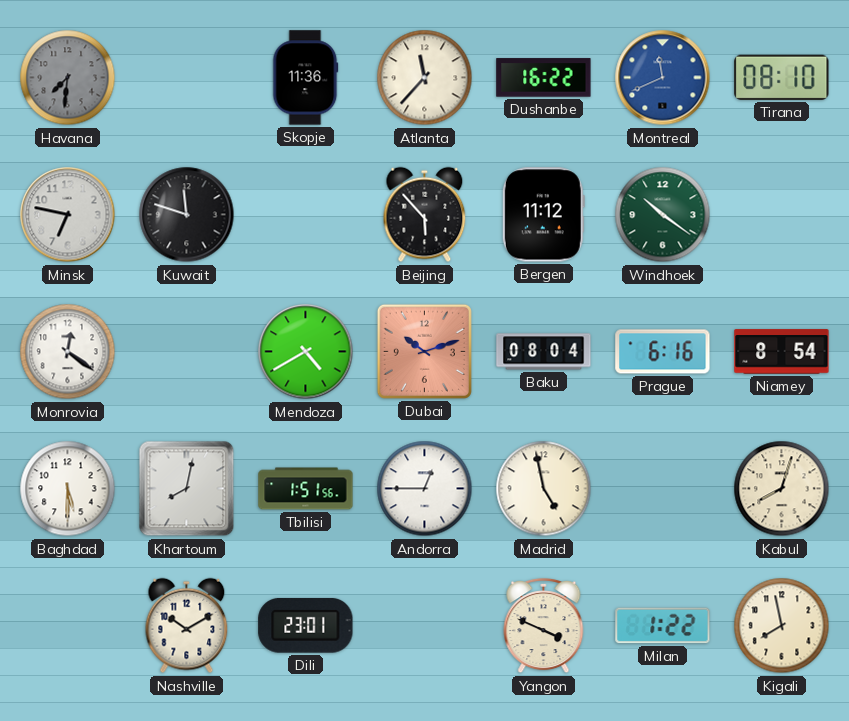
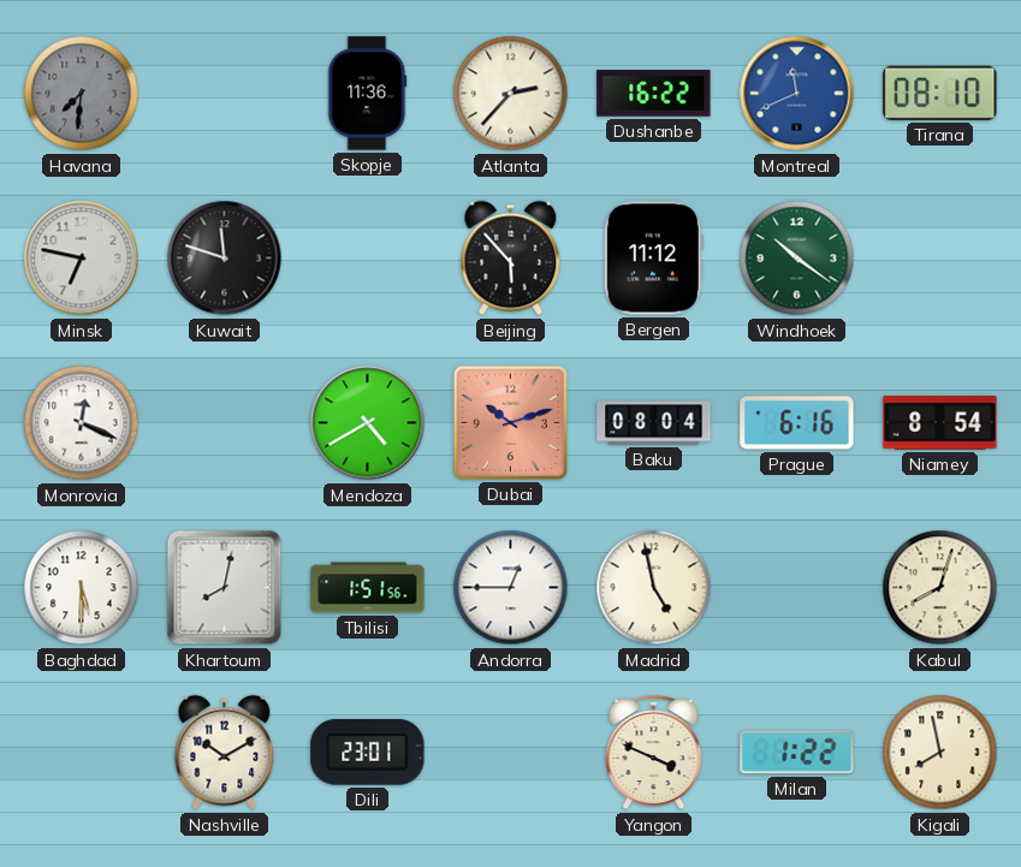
Atlanta: 11:37 -> 2:37
Monrovia: 12:21 -> 12:19
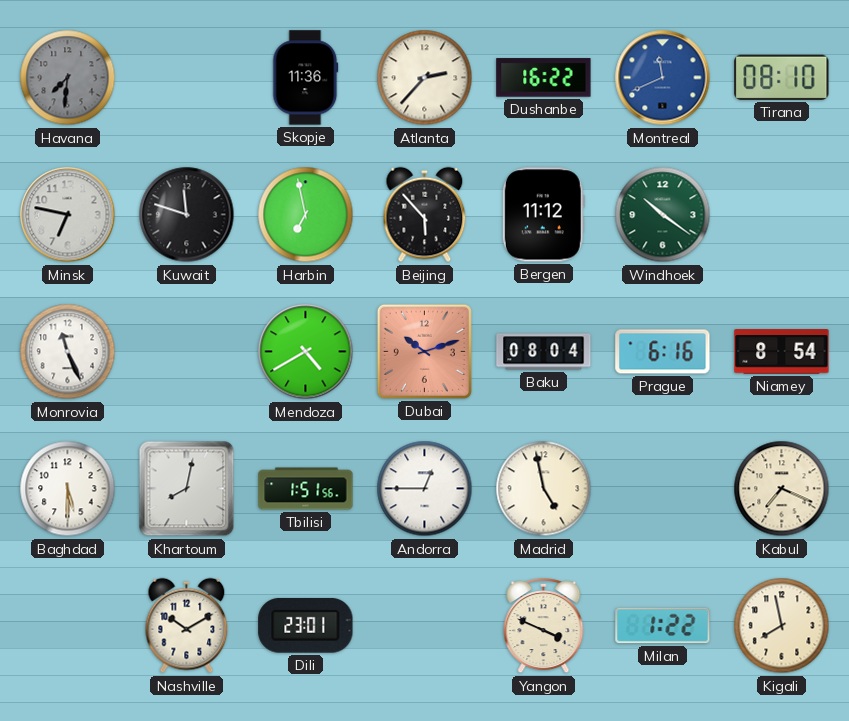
Harbin: none -> 6:58
Monrovia: 12:19 -> 11:26
Kabul: 8:03 -> 7:19
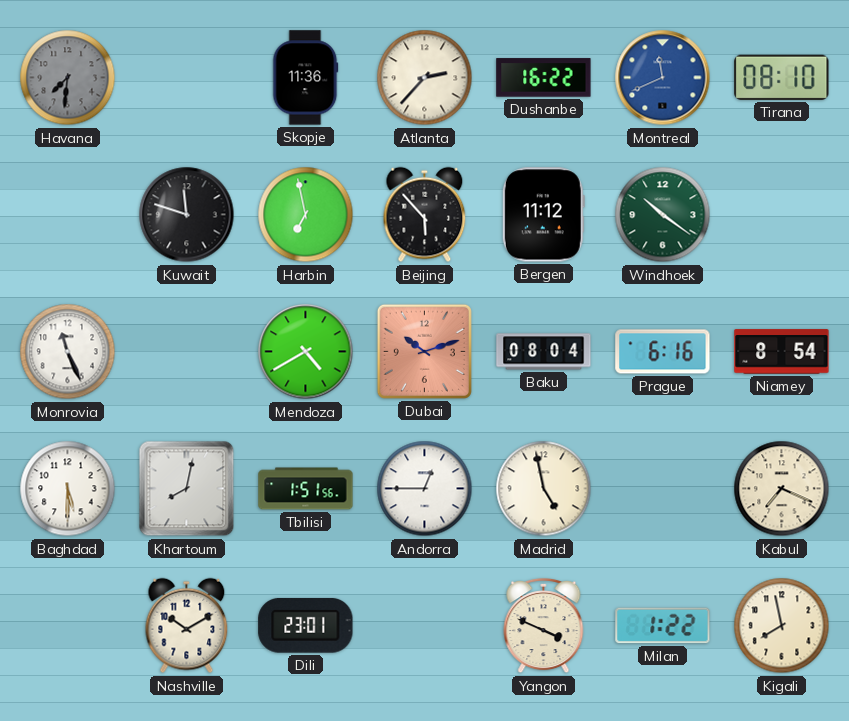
Minsk: 6:47 -> none
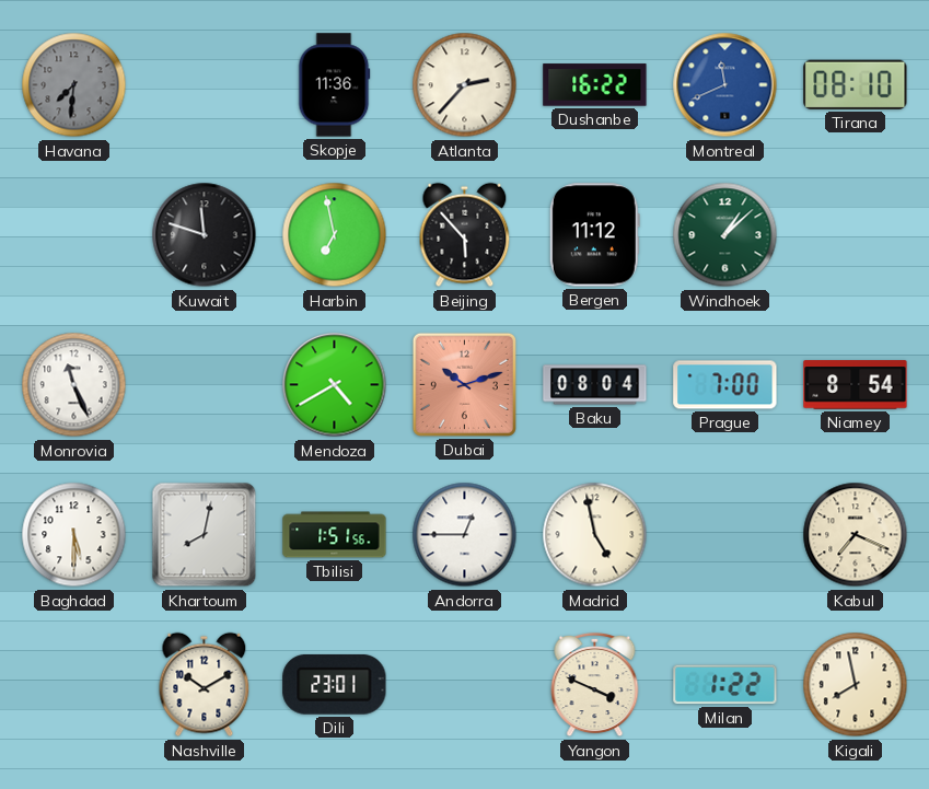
Windhoek: 10:21 -> 1:08
Prague: 6:16 -> 7:00
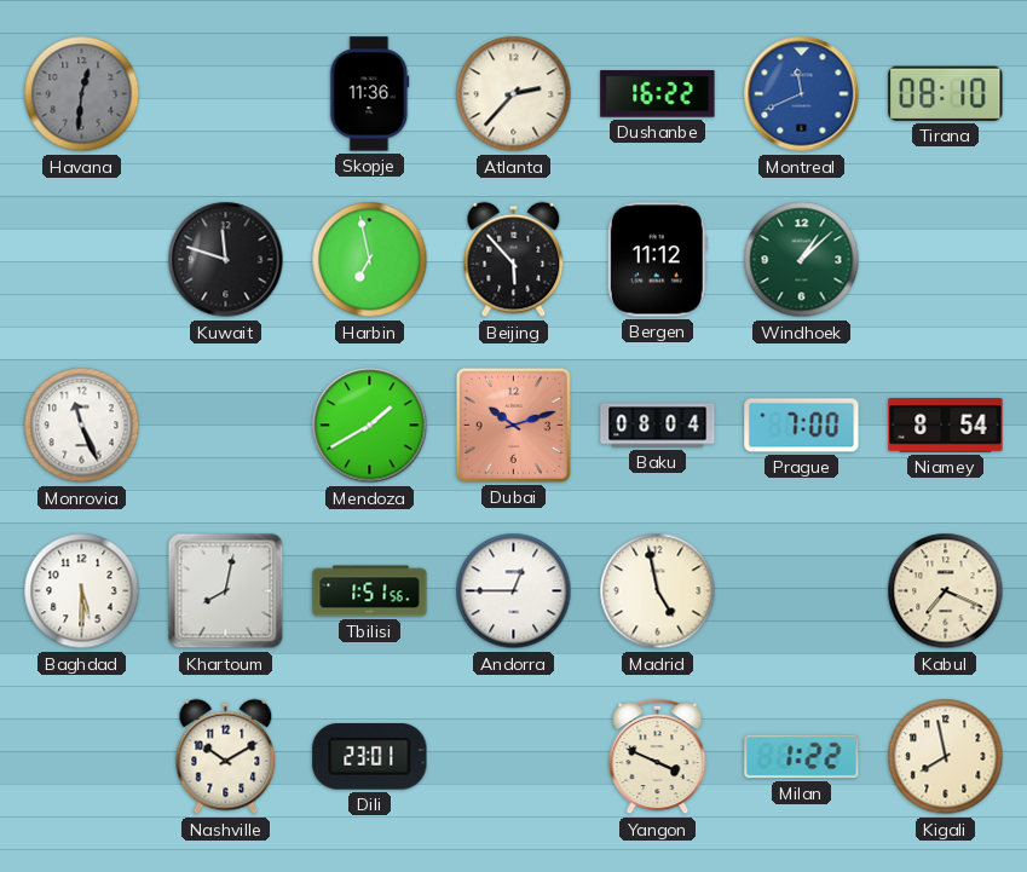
Havana: 7:31 -> 12:31
Mendoza: 4:40 -> 1:40
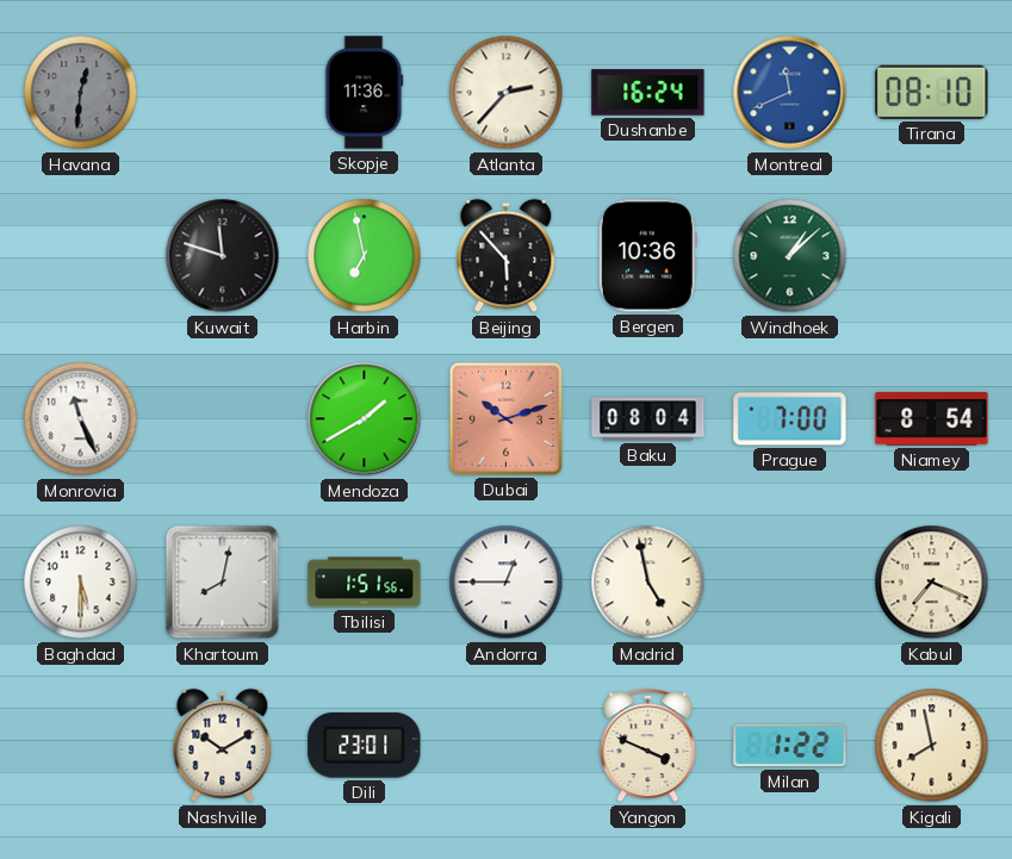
Dushanbe: 16:22 -> 16:24
Bergen: 11:12 -> 10:36
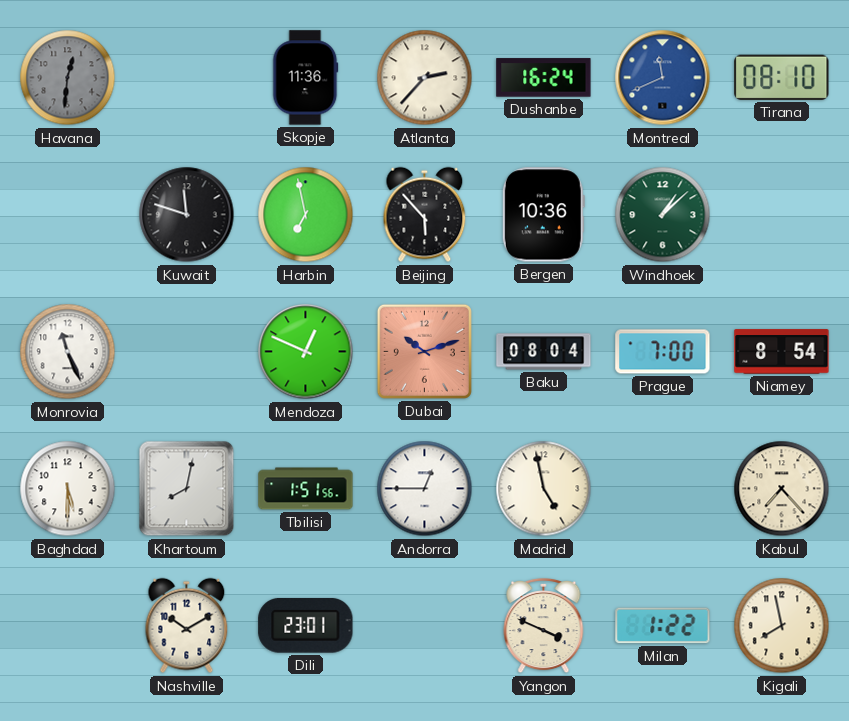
Mendoza: 1:40 -> 12:49
Kabul: 7:19 -> 7:23
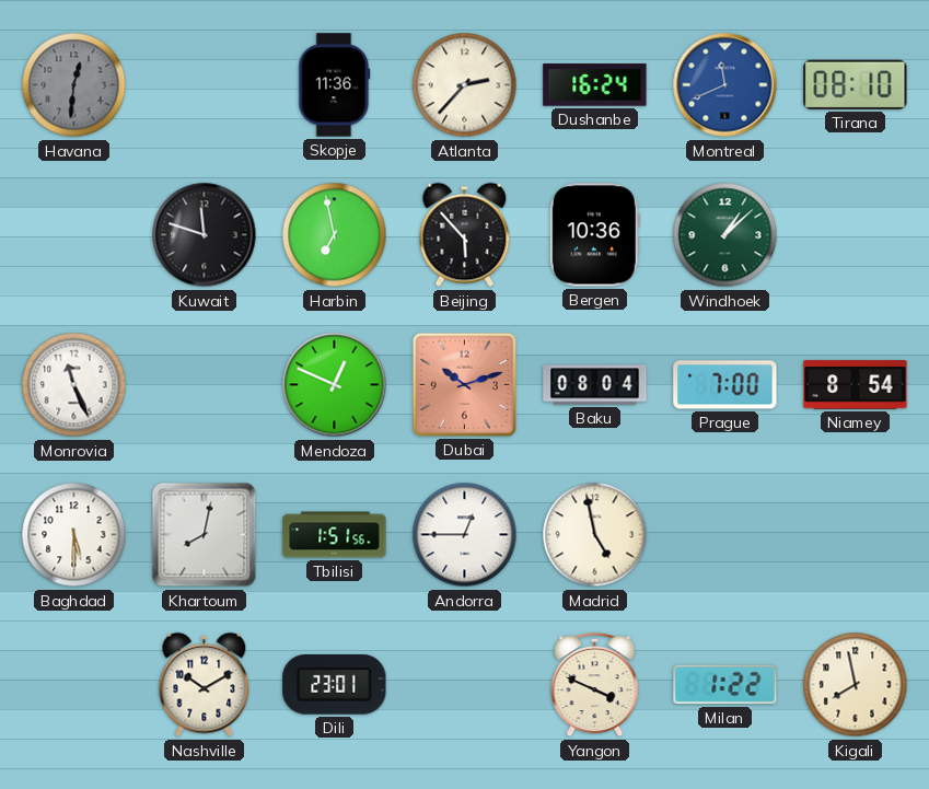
Kabul: 7:23 -> none
